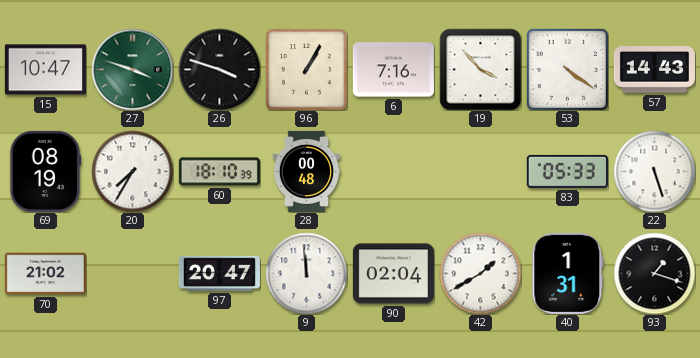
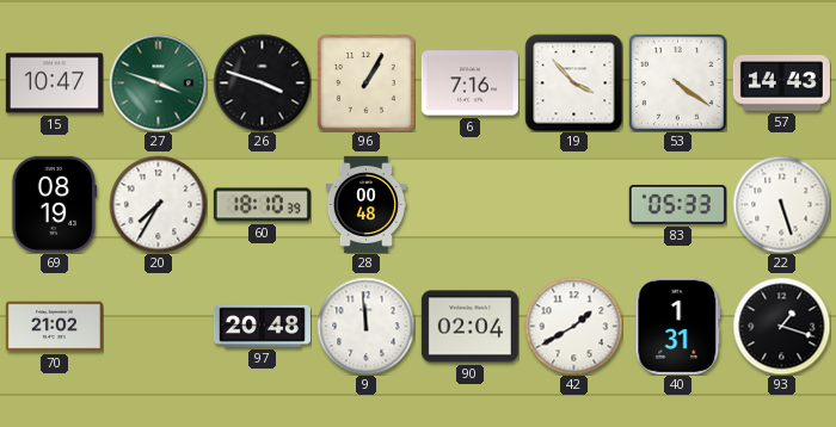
97: 20:47 -> 20:48
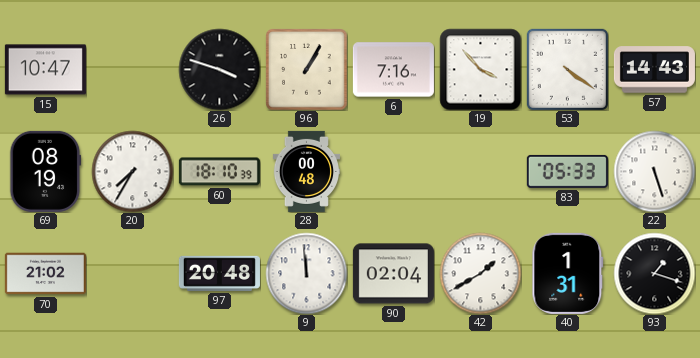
27: 3:48 -> none
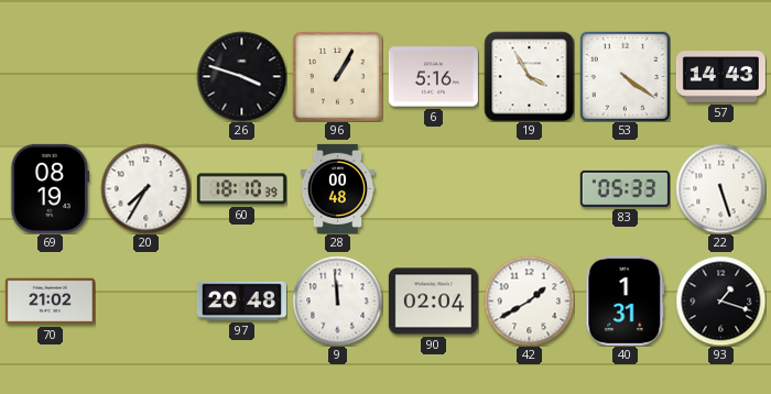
15: 10:47 -> none
6: 7:16 -> 5:16
19: 3:53 -> 3:55
